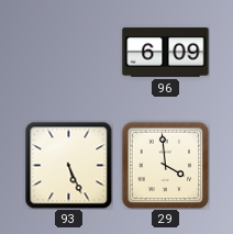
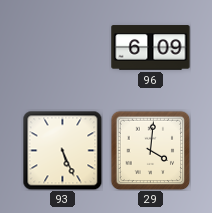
29: 3:59 -> 4:01
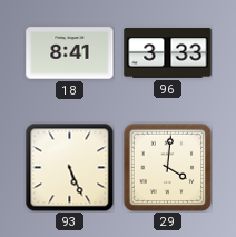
18: none -> 8:41
96: 6:09 -> 3:33
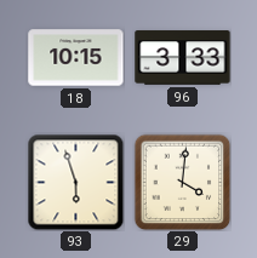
18: 8:41 -> 10:15
93: 5:26 -> 5:57
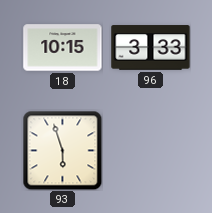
29: 4:01 -> none
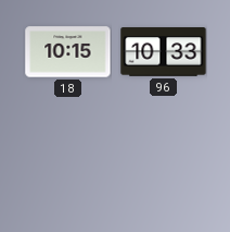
96: 3:33 -> 10:33
93: 5:57 -> none
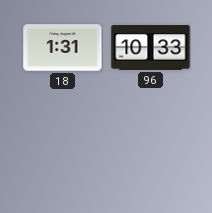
18: 10:15 -> 1:31
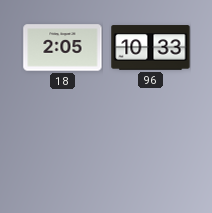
18: 1:31 -> 2:05
